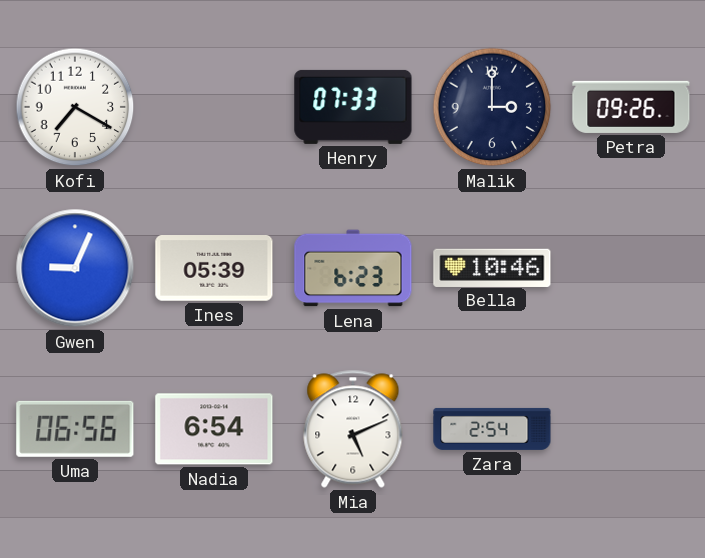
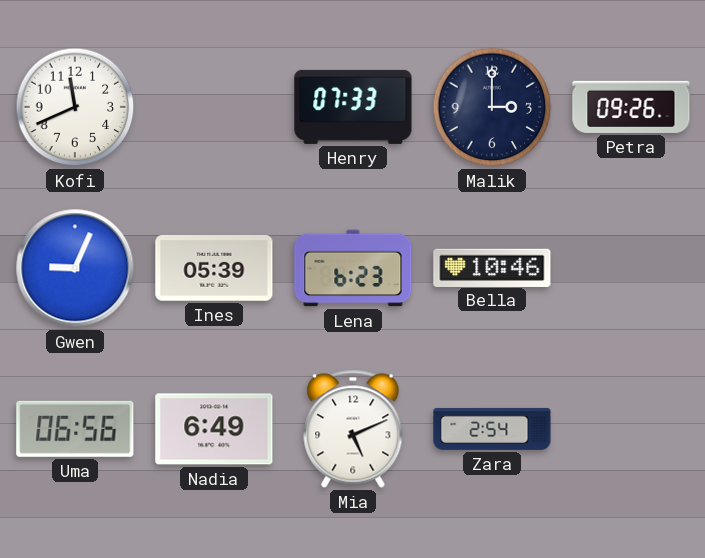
Kofi: 7:20 -> 11:41
Nadia: 6:54 -> 6:49
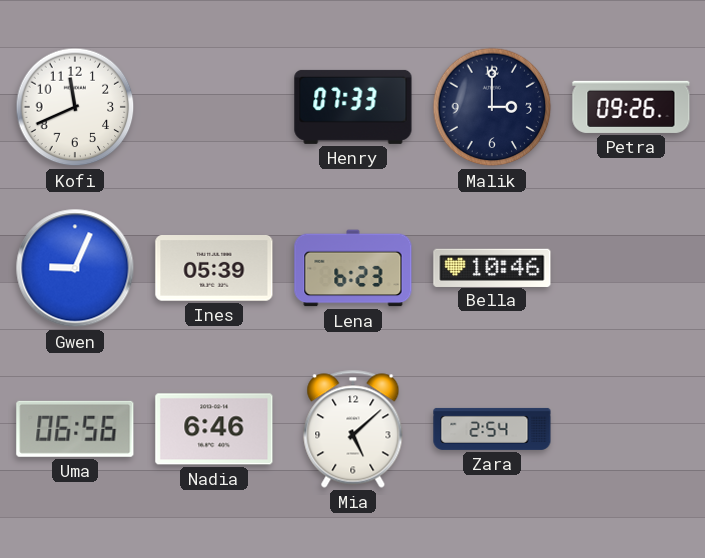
Nadia: 6:49 -> 6:46
Mia: 5:11 -> 5:08
